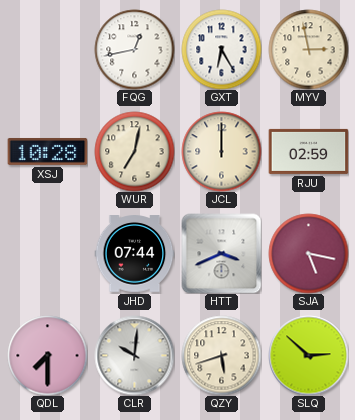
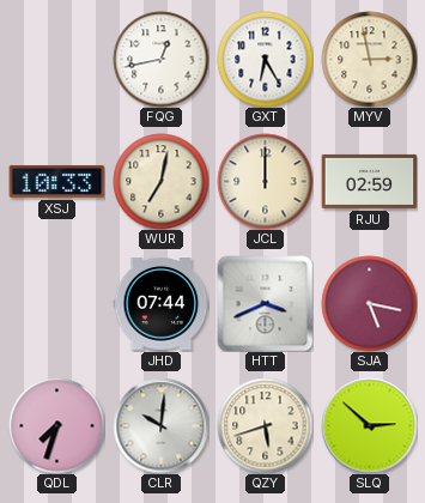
XSJ: 10:28 -> 10:33
QDL: 7:30 -> 7:33
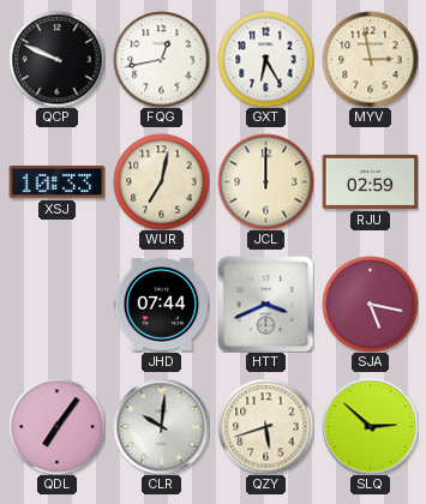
QCP: none -> 9:49
QDL: 7:33 -> 7:06
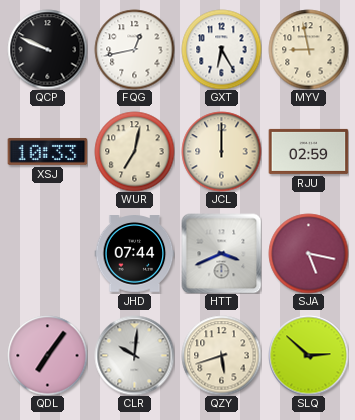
MYV: 2:58 -> 8:58
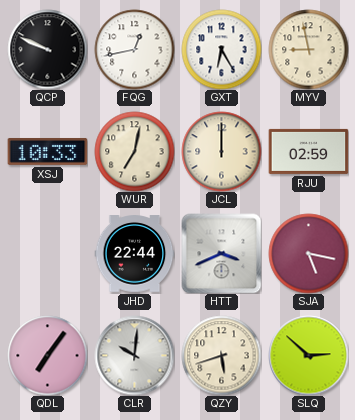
JHD: 07:44 -> 22:44
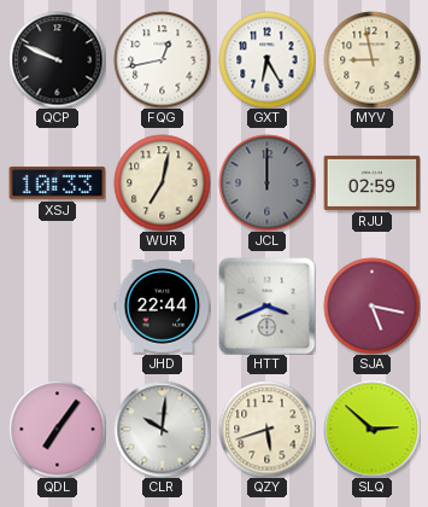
JCL dial: cream -> grey
